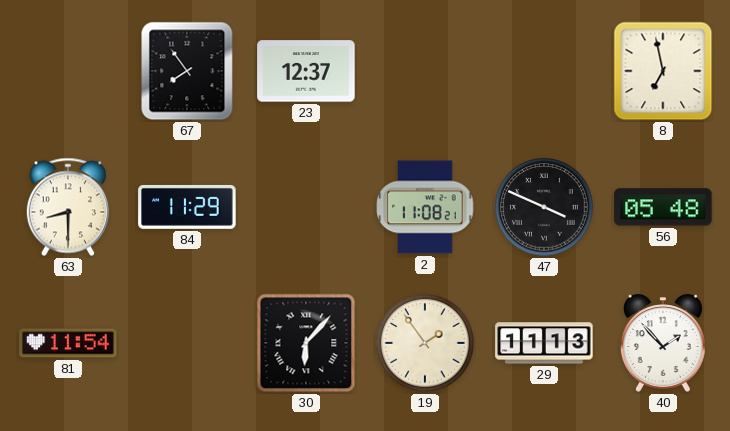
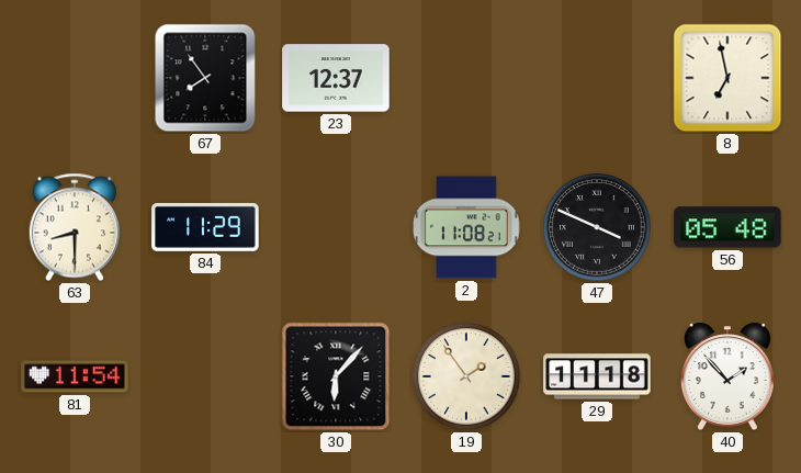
29: 11:13 -> 11:18
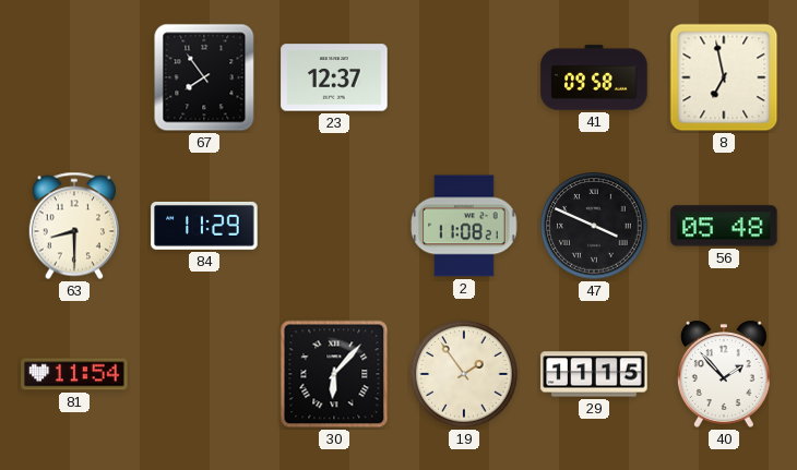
41: none -> 09:58
29: 11:18 -> 11:15
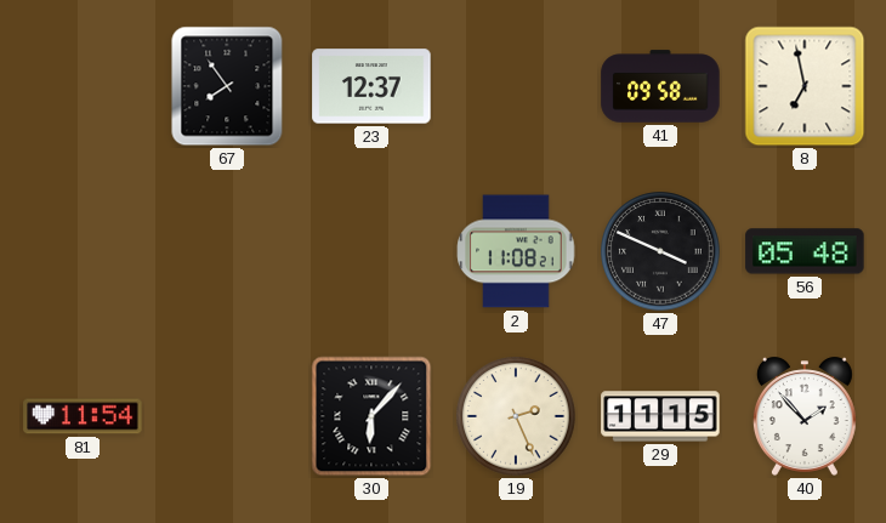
63: 8:30 -> none
84: 11:29 -> none
19: 1:54 -> 2:26
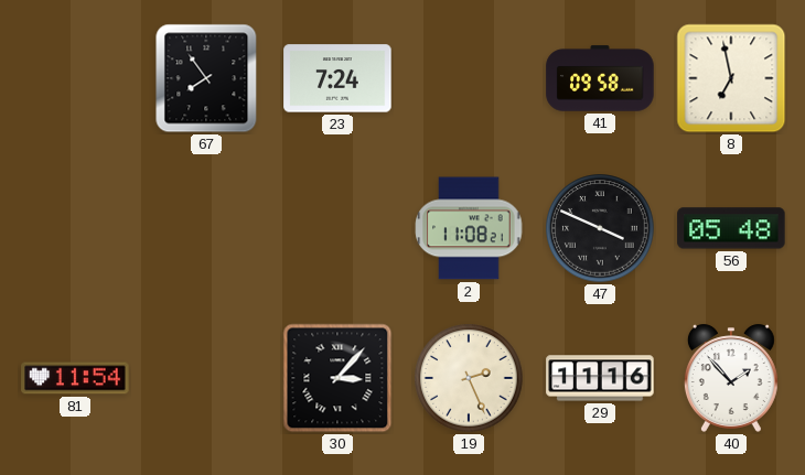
23: 12:37 -> 7:24
30: 6:07 -> 3:07
29: 11:15 -> 11:16
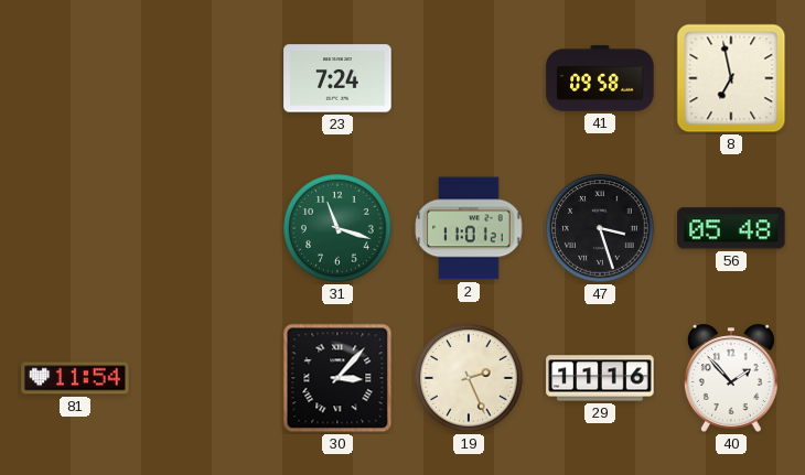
67: 7:54 -> none
31: none -> 11:18
2: 11:08 -> 11:01
47: 3:49 -> 3:27
